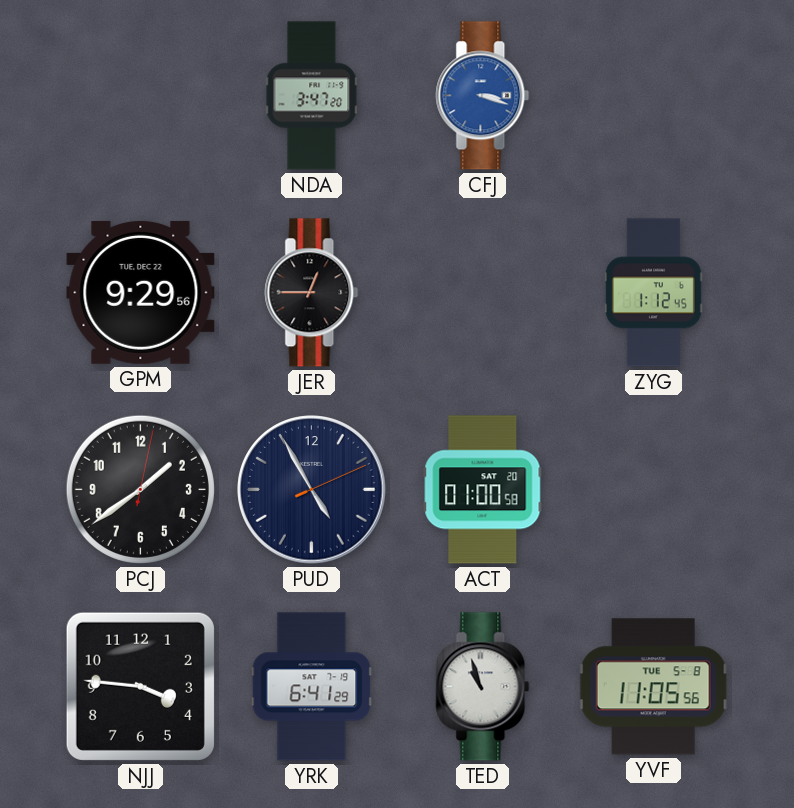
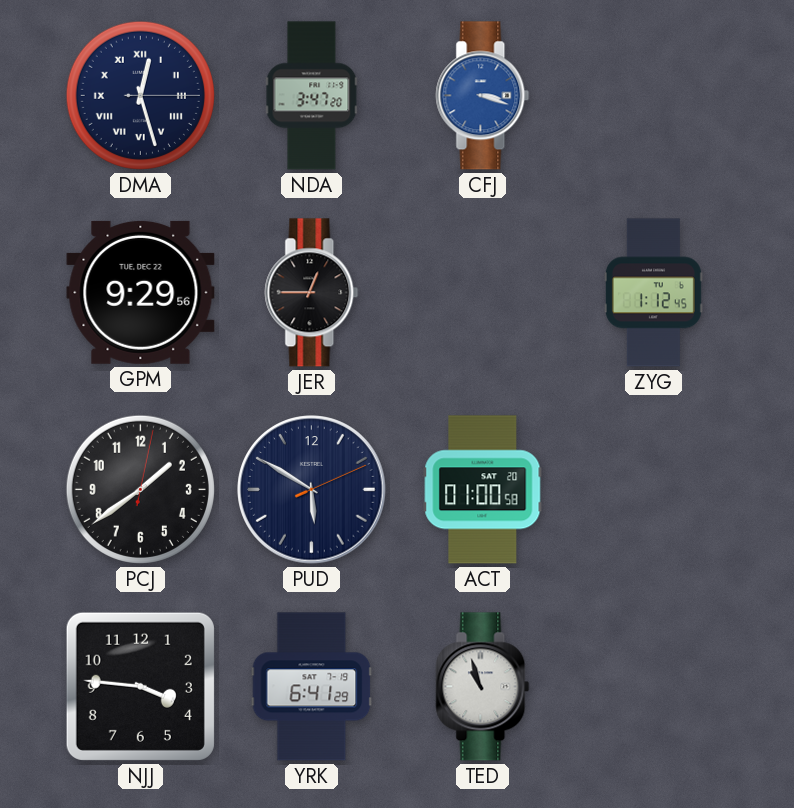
DMA: none -> 12:27
PUD: 4:55 -> 5:50
YVF: 11:05 -> none
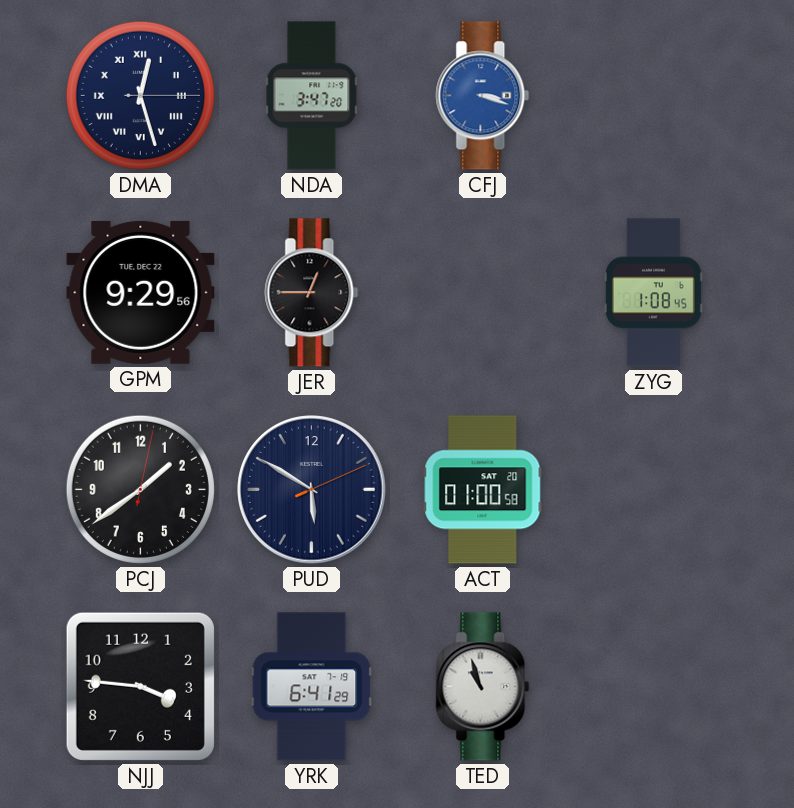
ZYG: 1:12 -> 1:08
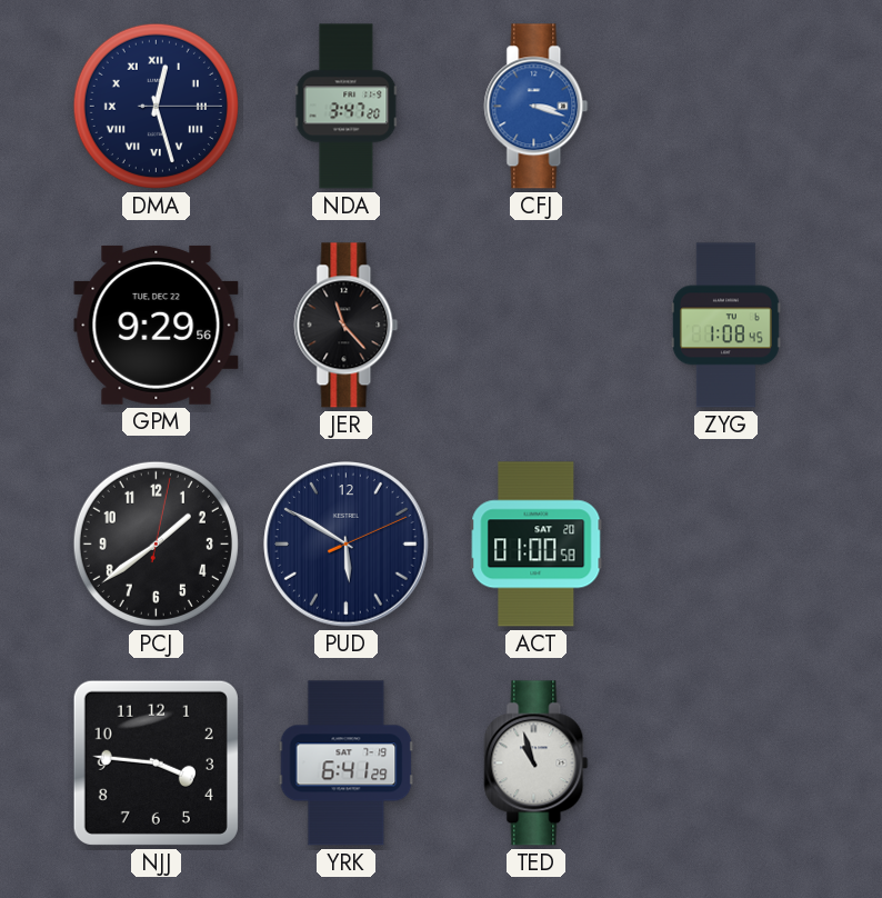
JER: 12:45 -> 11:23
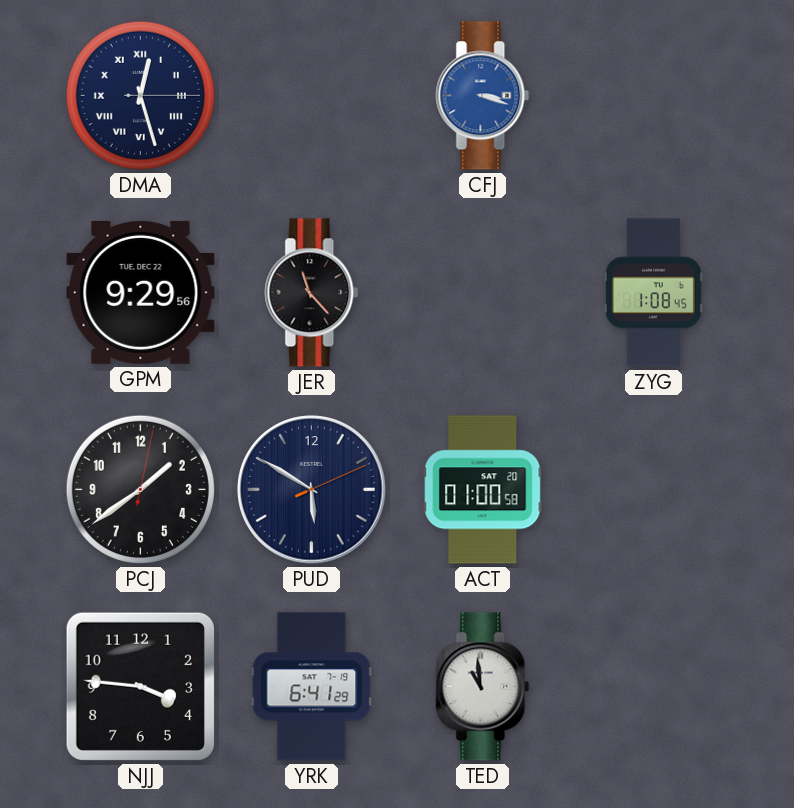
NDA: 3:47 -> none
TED: 10:57 -> 10:59
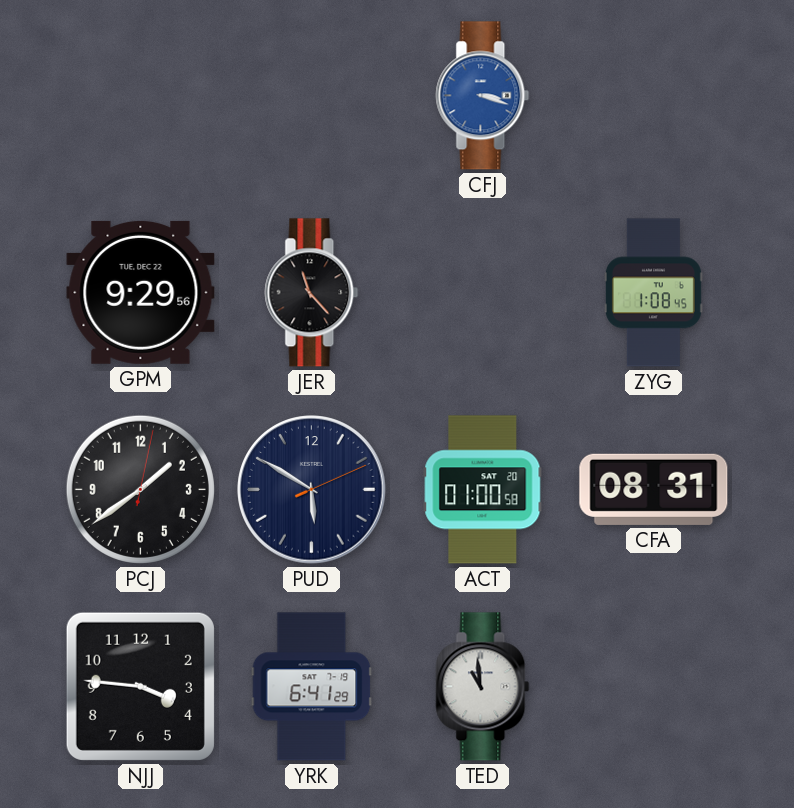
DMA: 12:27 -> none
CFA: none -> 08:31
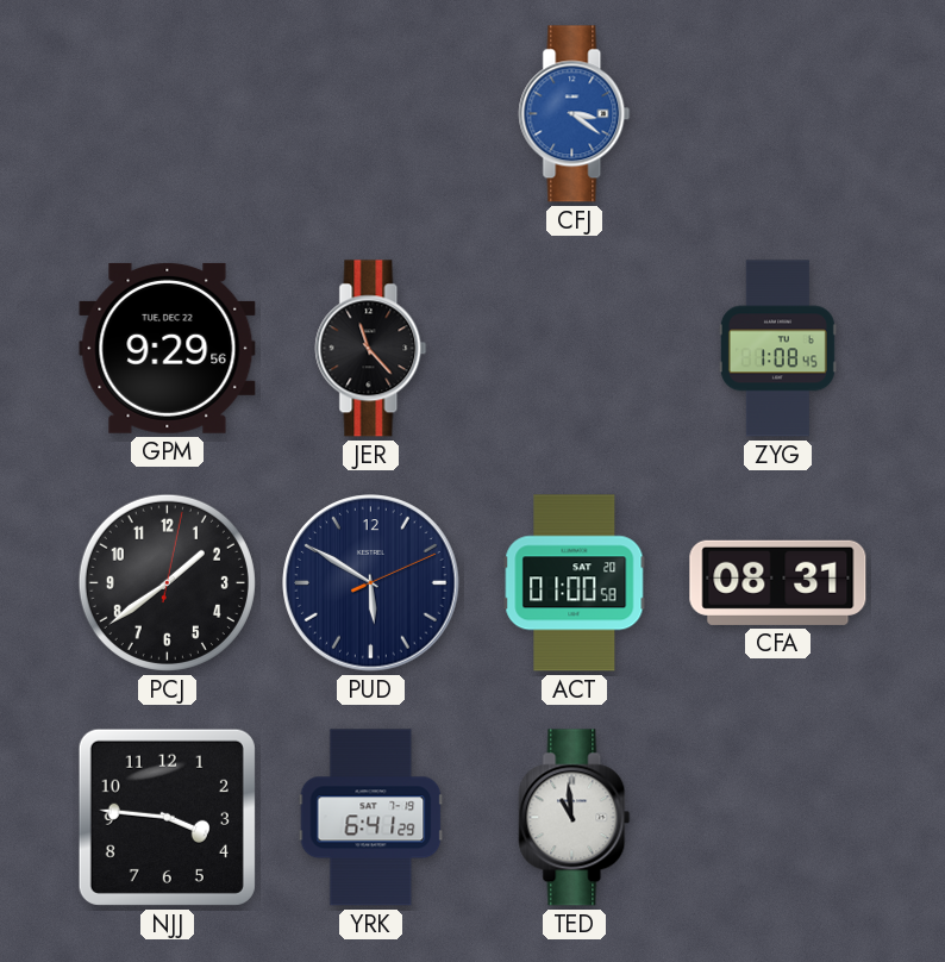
CFJ: 3:18 -> 3:21
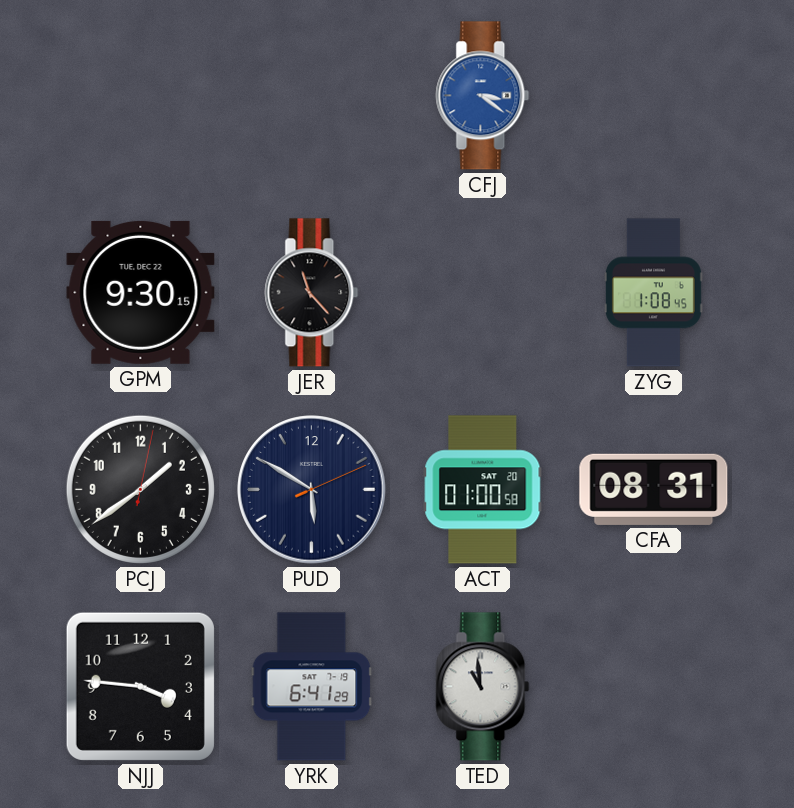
GPM: 9:29 -> 9:30
